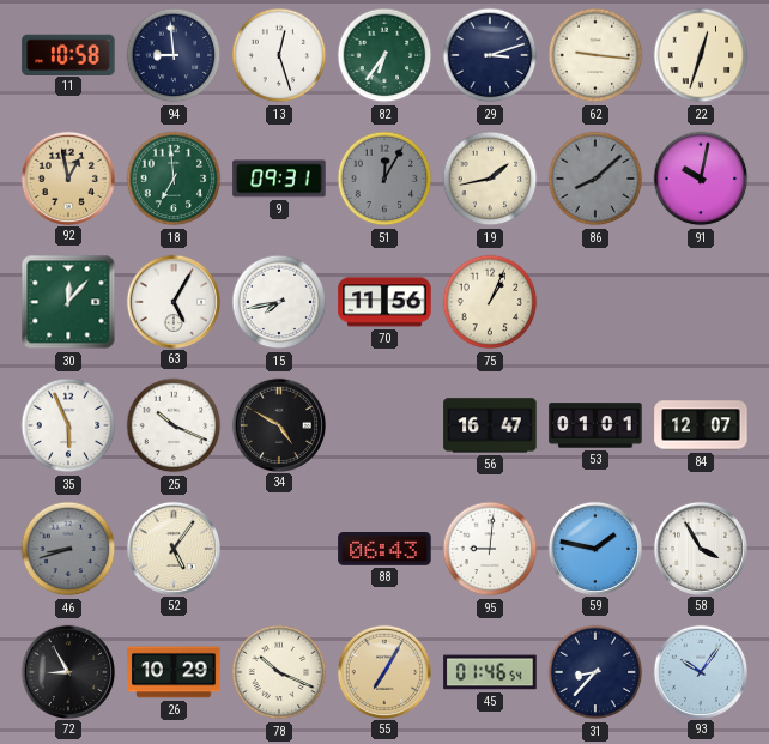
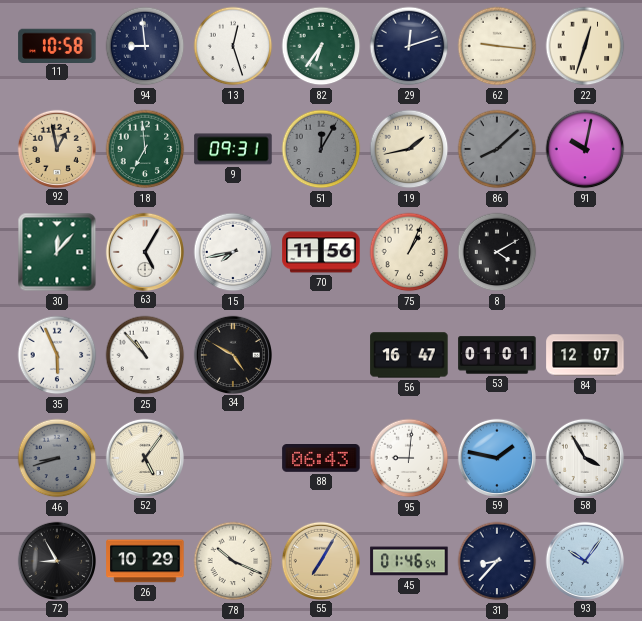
29: 3:12 -> 12:12
8: none -> 4:10
25: 10:19 -> 10:53
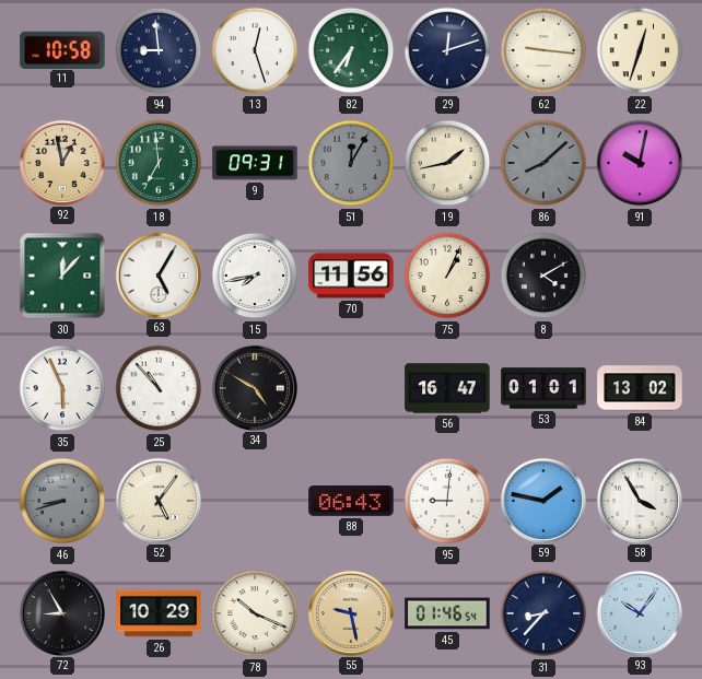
84: 12:07 -> 13:02
55: 7:05 -> 9:28
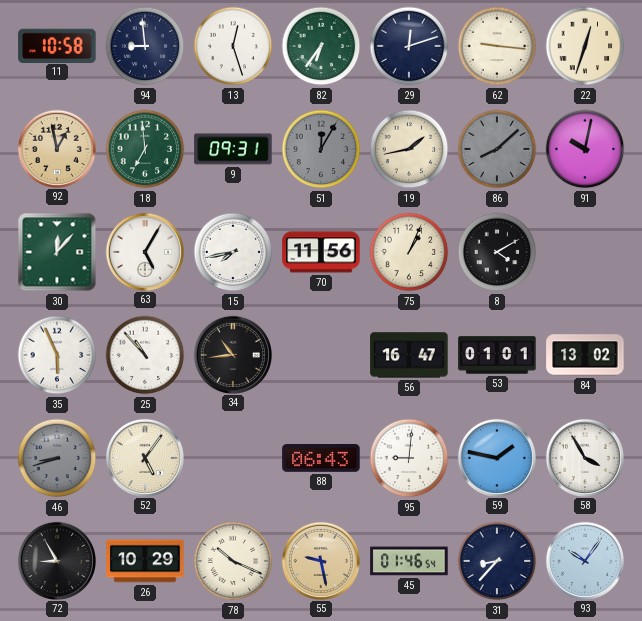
34: 4:50 -> 10:44
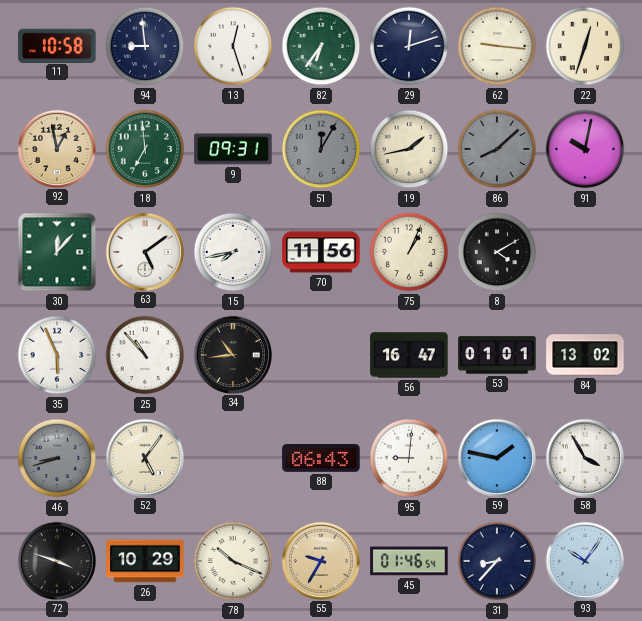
63: 5:05 -> 5:09
72: 8:55 -> 3:48
55: 9:28 -> 9:35
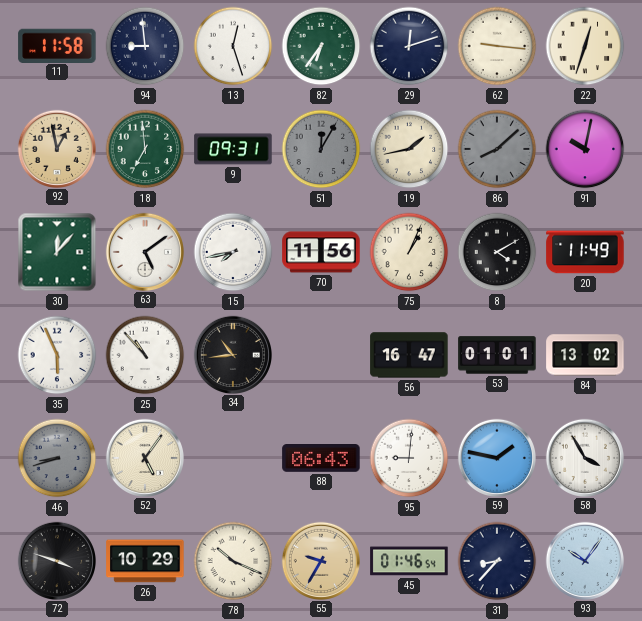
11: 10:58 -> 11:58
20: none -> 11:49
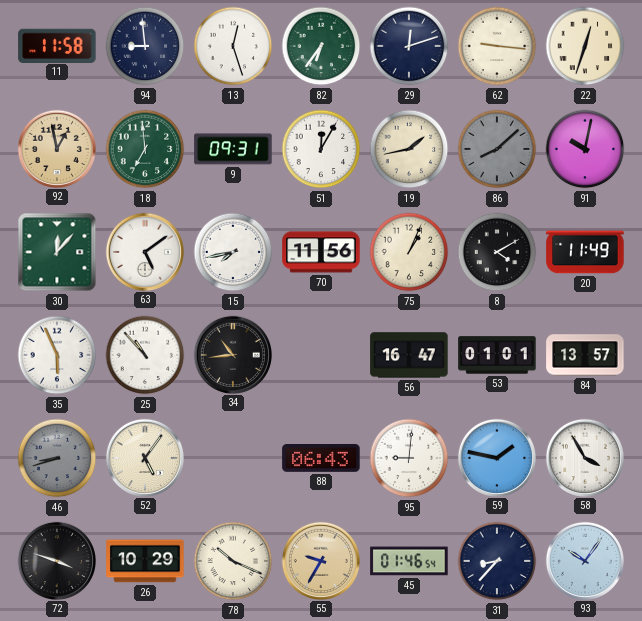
51 dial: grey -> white
84: 13:02 -> 13:57
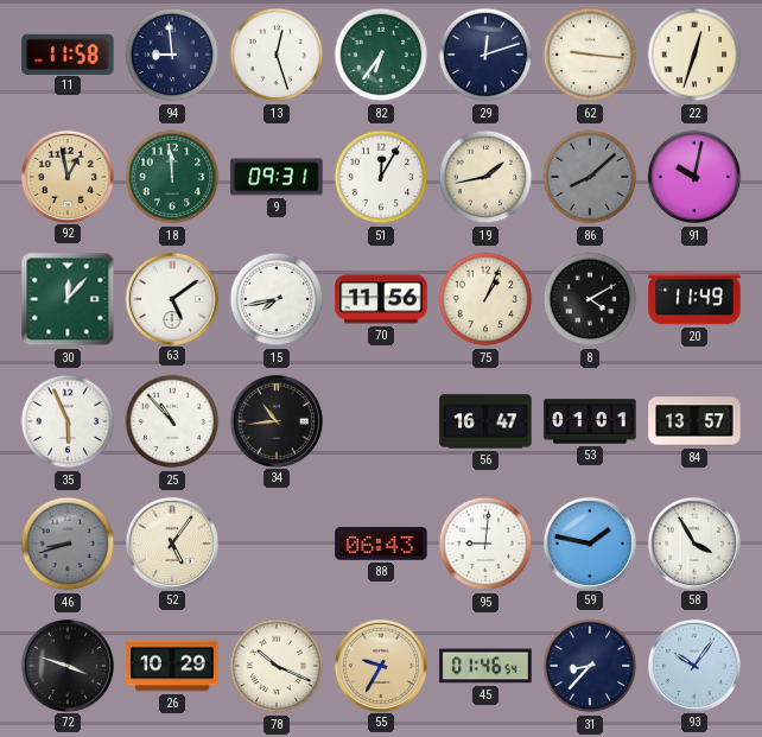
18: 6:59 -> 11:59
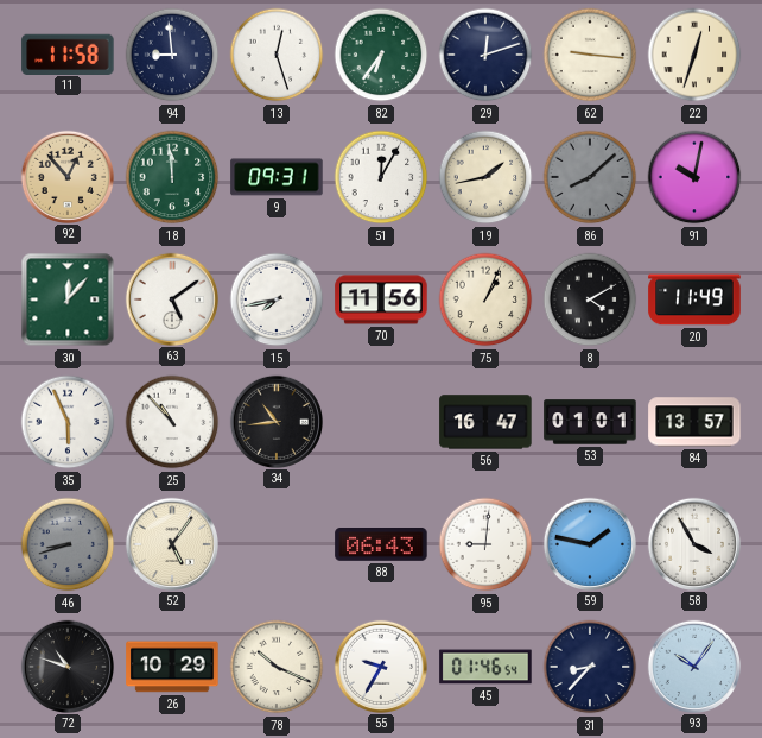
92: 12:58 -> 12:53
72: 3:48 -> 10:48
55 dial: champagne -> white
